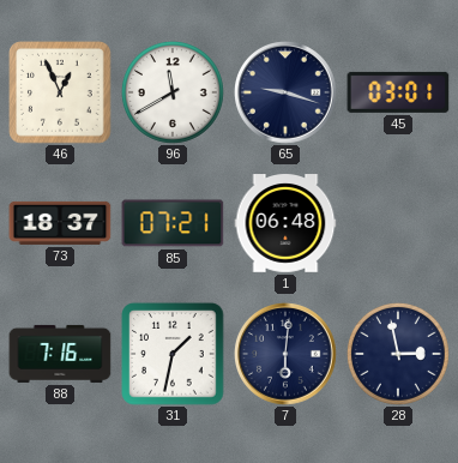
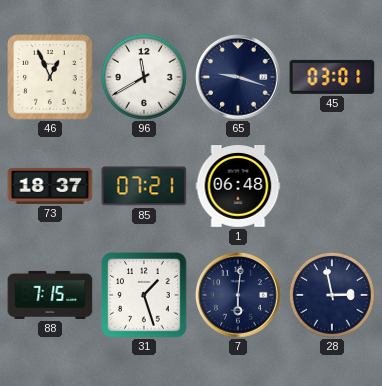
88: 7:16 -> 7:15
31: 1:32 -> 1:27
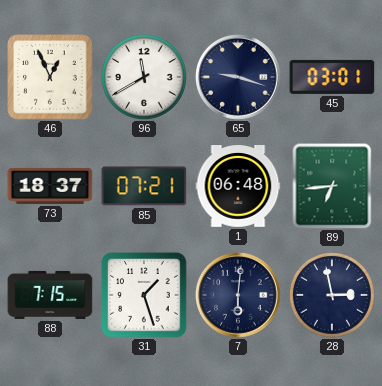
89: none -> 6:44
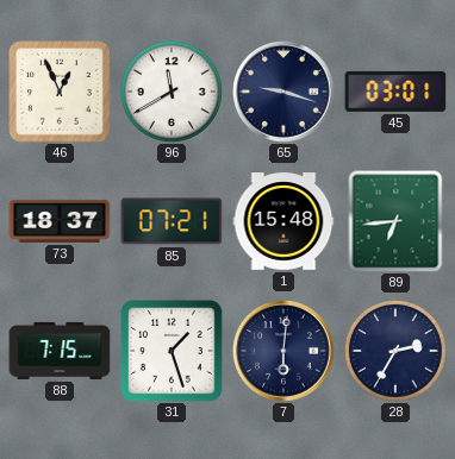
1: 06:48 -> 15:48
28: 2:58 -> 2:35
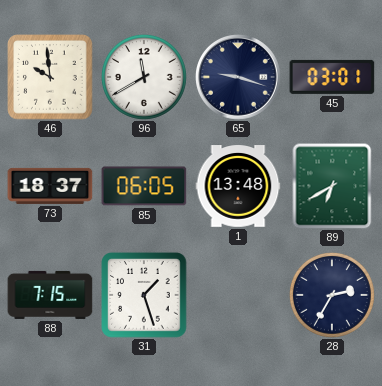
46: 12:56 -> 9:59
85: 07:21 -> 06:05
1: 15:48 -> 13:48
89: 6:44 -> 6:40
7: 6:01 -> none
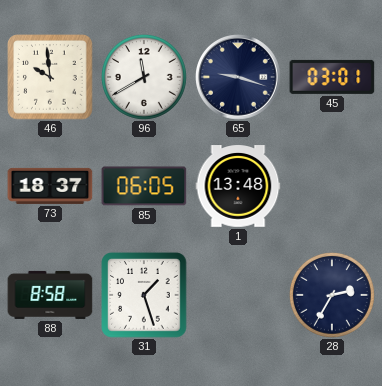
89: 6:40 -> none
88: 7:15 -> 8:58
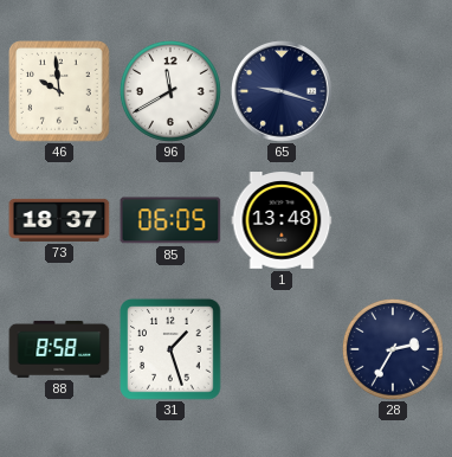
45: 03:01 -> none
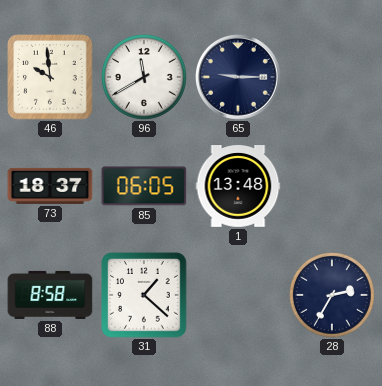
65: 9:18 -> 9:15
31: 1:27 -> 1:22
